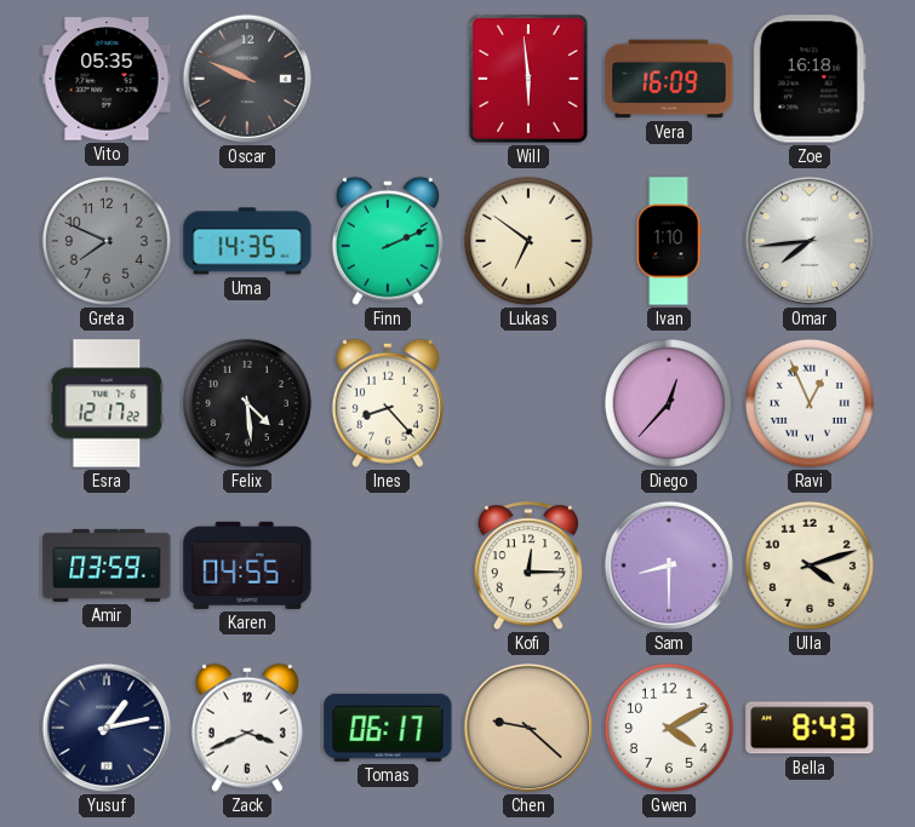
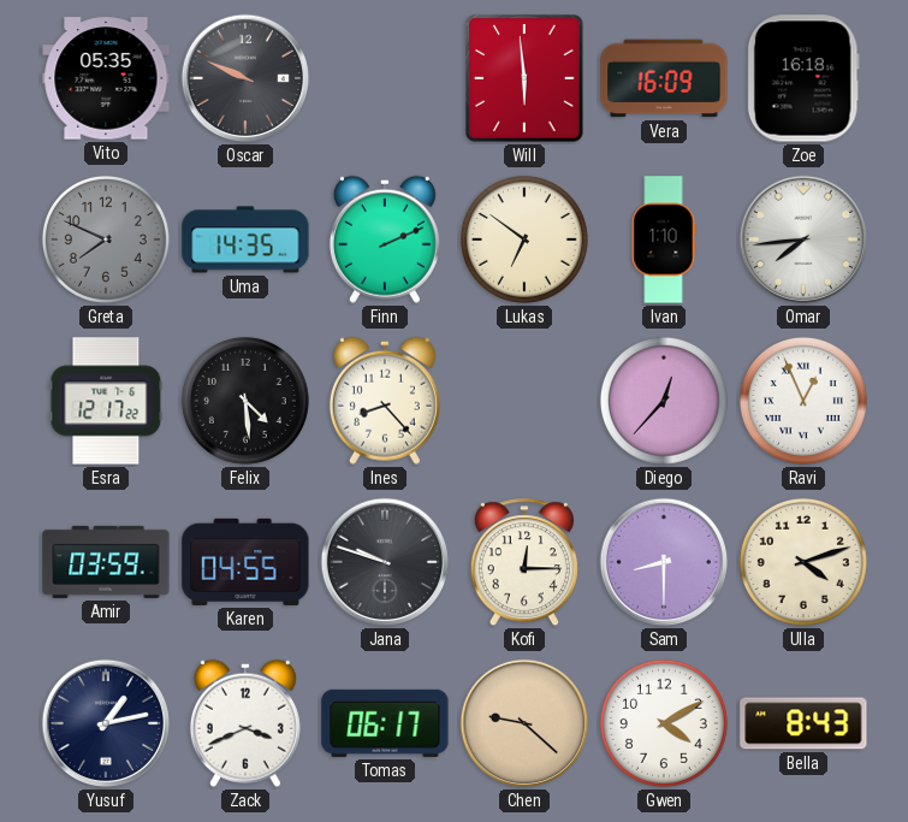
Jana: none -> 9:48
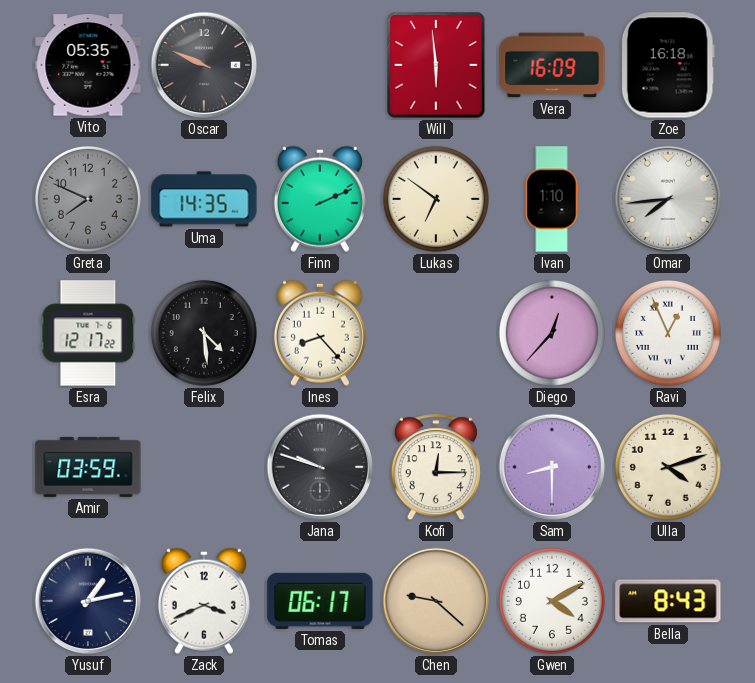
Karen: 04:55 -> none
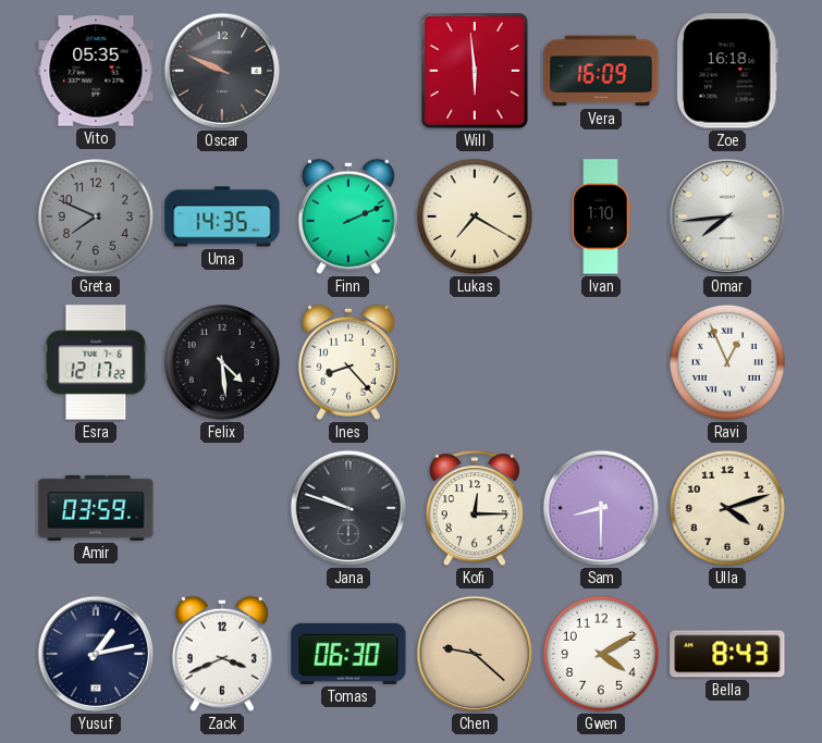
Lukas: 6:51 -> 7:20
Diego: 12:37 -> none
Tomas: 06:17 -> 06:30
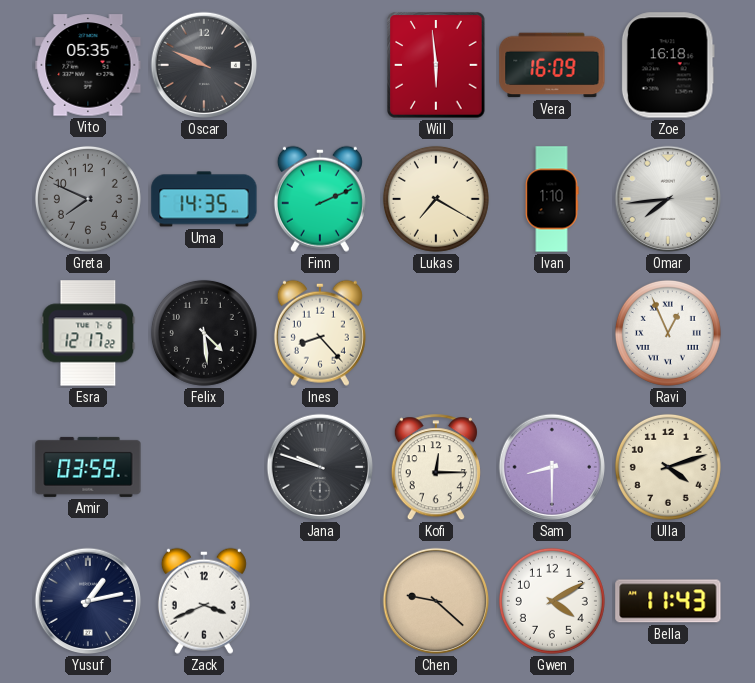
Tomas: 06:30 -> none
Bella: 8:43 -> 11:43
